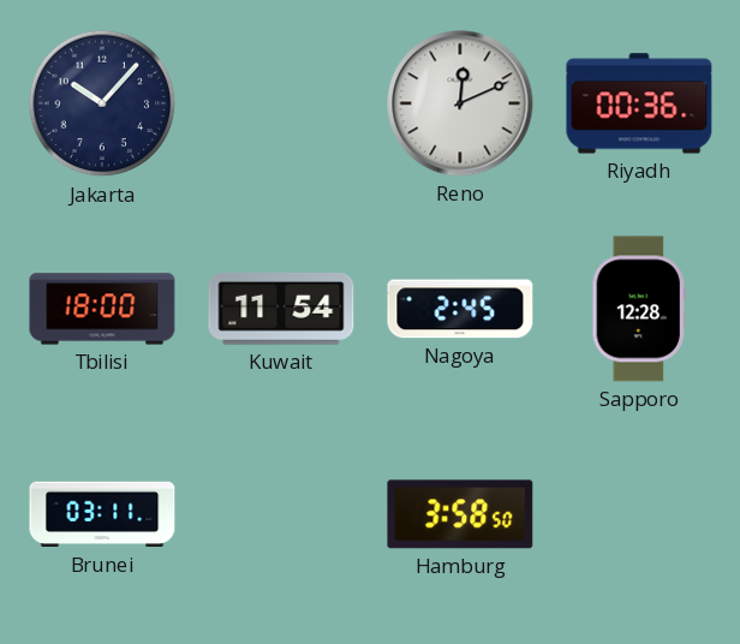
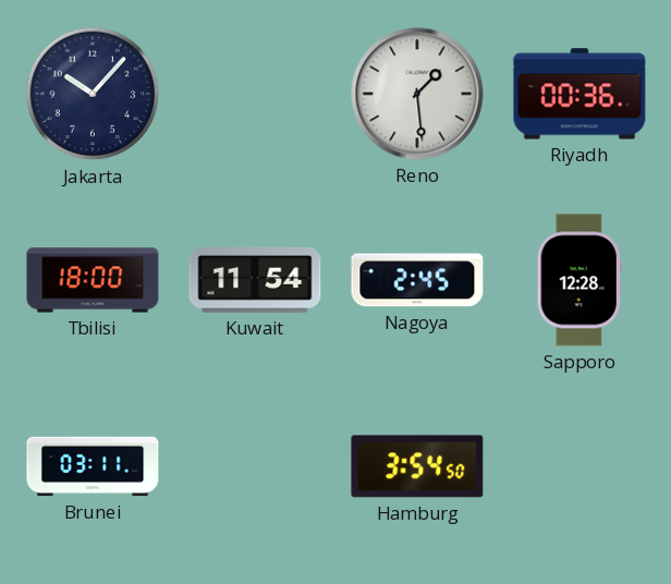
Reno: 12:11 -> 1:29
Hamburg: 3:58 -> 3:54
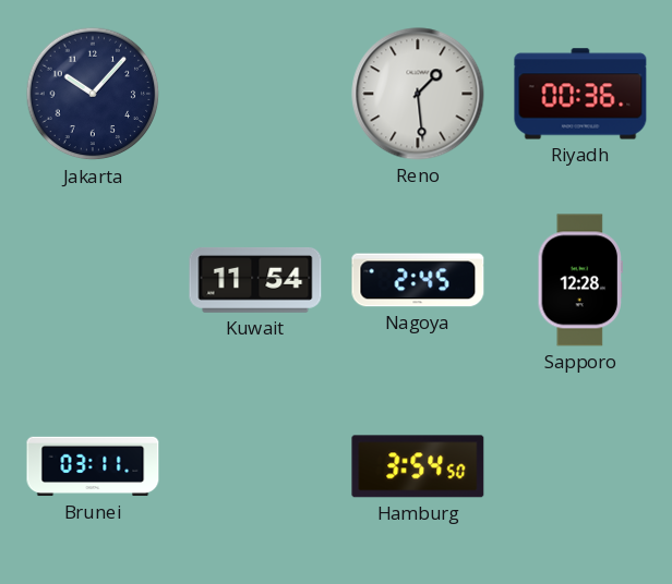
Tbilisi: 18:00 -> none
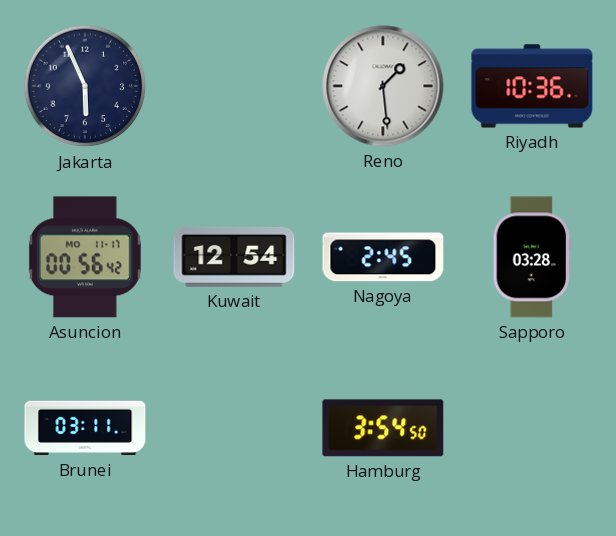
Jakarta: 10:07 -> 5:56
Riyadh: 00:36 -> 10:36
Asuncion: none -> 00:56
Kuwait: 11:54 -> 12:54
Sapporo: 12:28 -> 03:28
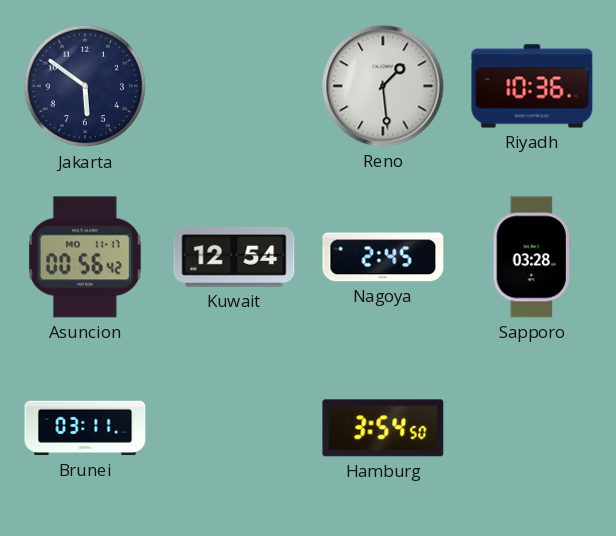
Jakarta: 5:56 -> 5:51
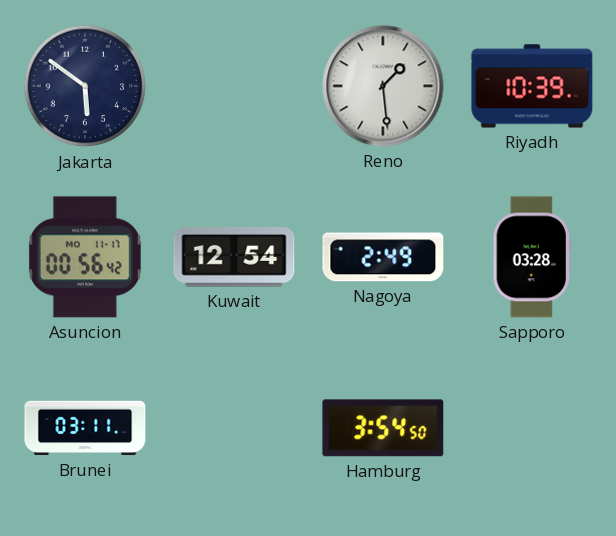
Riyadh: 10:36 -> 10:39
Nagoya: 2:45 -> 2:49
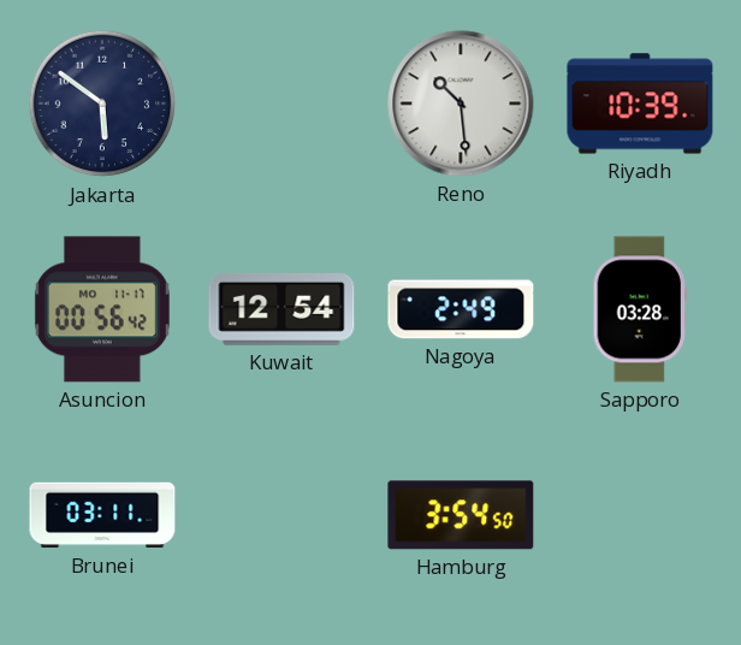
Reno: 1:29 -> 10:29
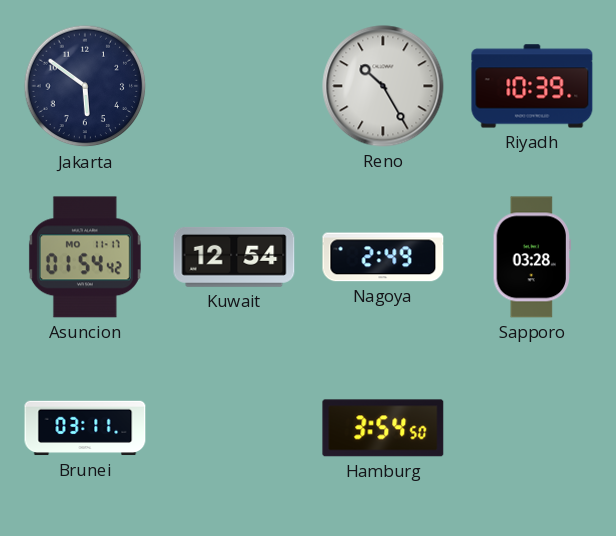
Reno: 10:29 -> 10:25
Asuncion: 00:56 -> 01:54
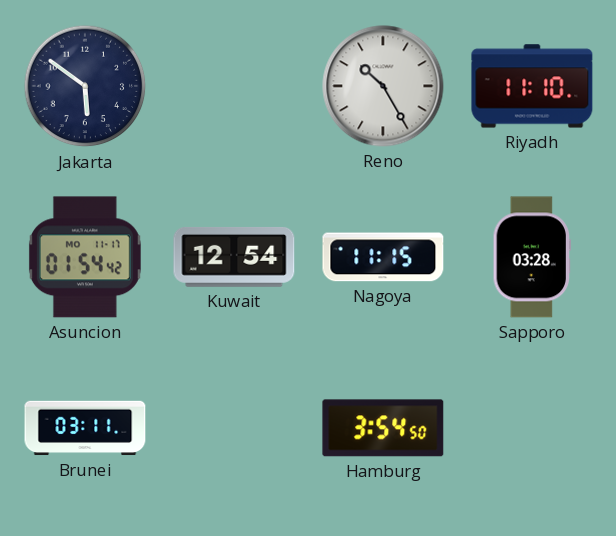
Riyadh: 10:39 -> 11:10
Nagoya: 2:49 -> 11:15
